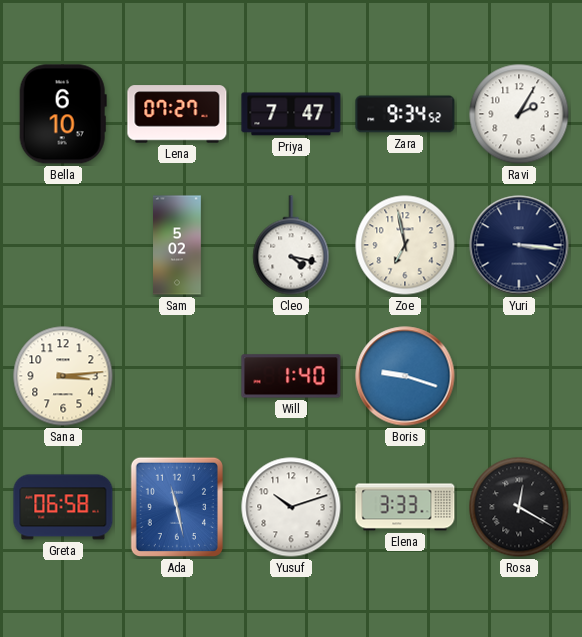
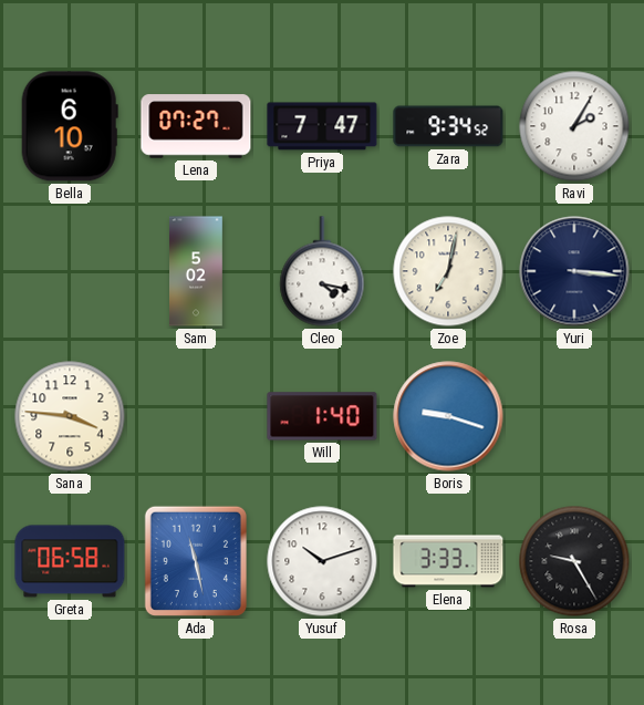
Zoe: 6:58 -> 7:02
Sana: 3:14 -> 3:46
Rosa: 12:20 -> 9:25
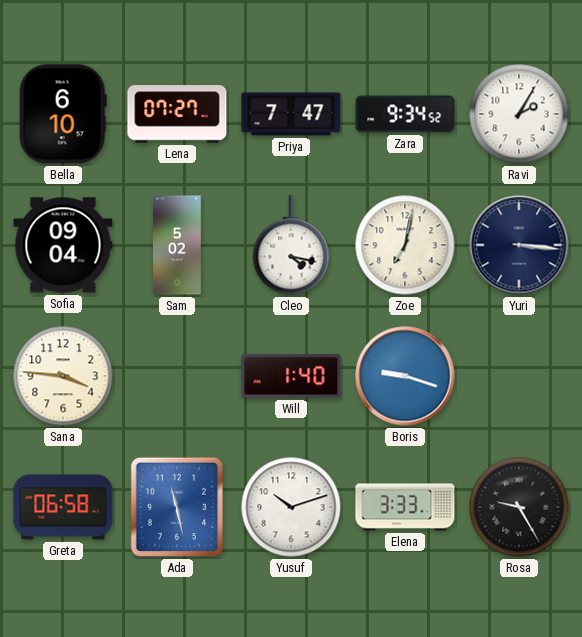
Sofia: none -> 09:04
